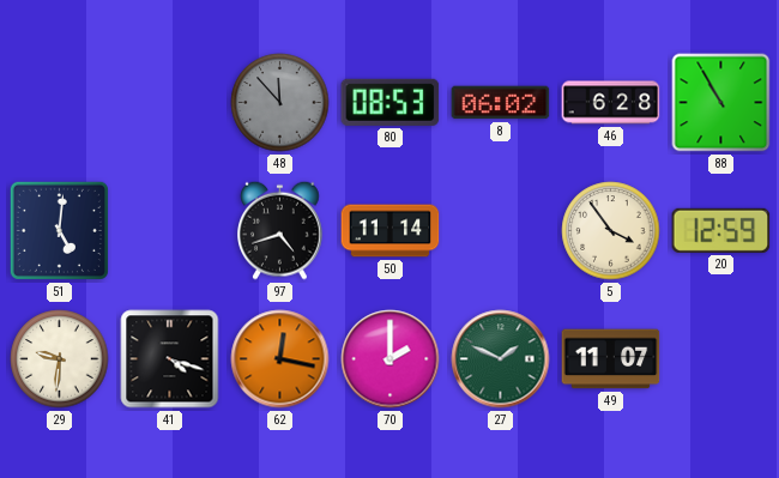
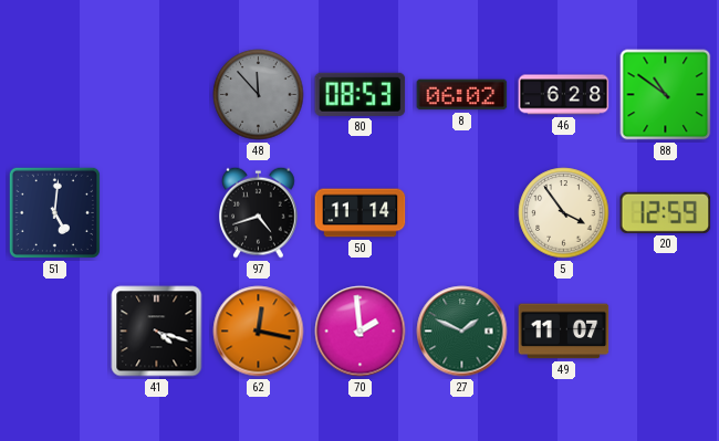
88: 10:55 -> 10:51
29: 9:31 -> none
70: 2:00 -> 1:59
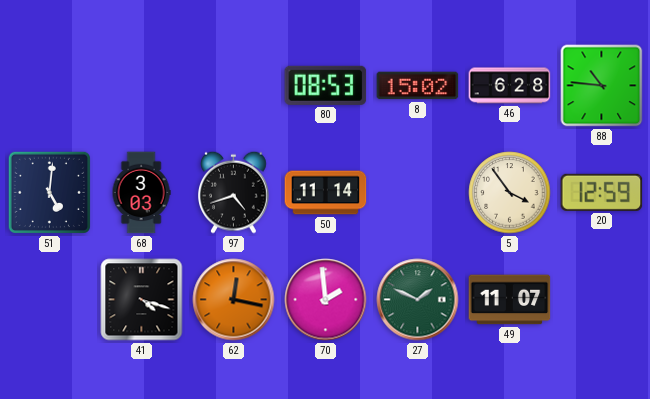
48: 11:53 -> none
8: 06:02 -> 15:02
88: 10:51 -> 10:46
68: none -> 3:03
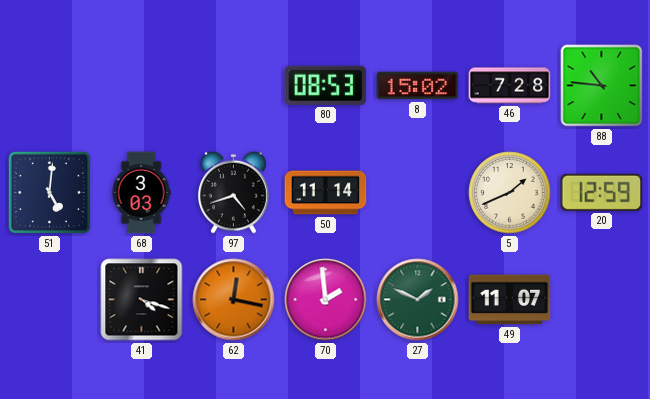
46: 6:28 -> 7:28
5: 3:54 -> 1:41
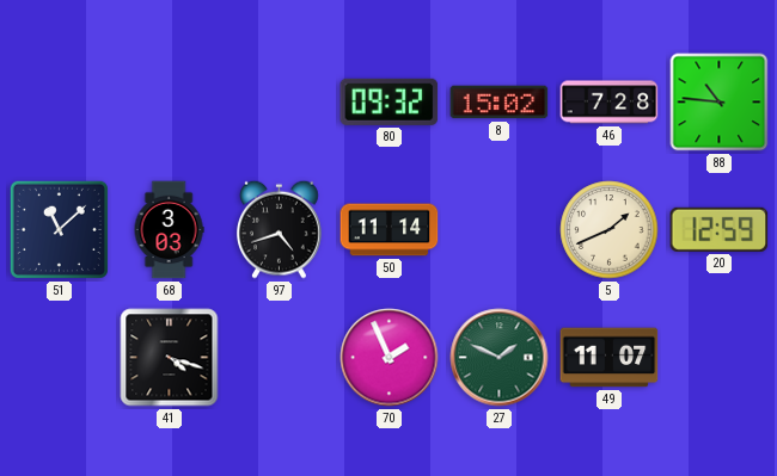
80: 08:53 -> 09:32
51: 5:01 -> 11:08
62: 12:17 -> none
70: 1:59 -> 1:56
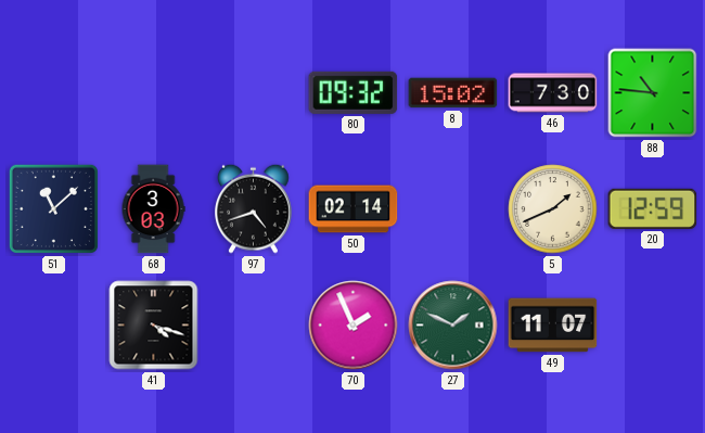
46: 7:28 -> 7:30
50: 11:14 -> 02:14
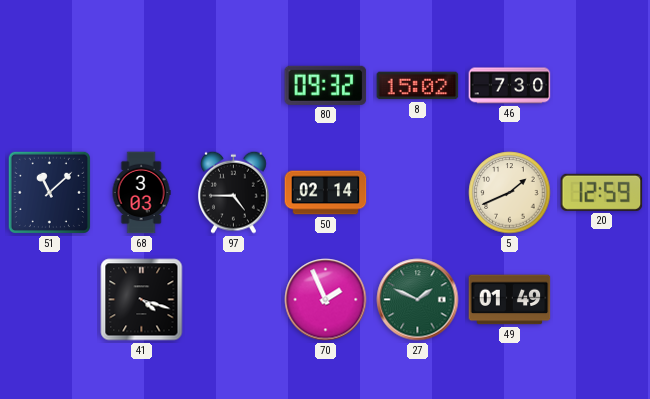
88: 10:46 -> none
97: 4:42 -> 4:45
49: 11:07 -> 01:49
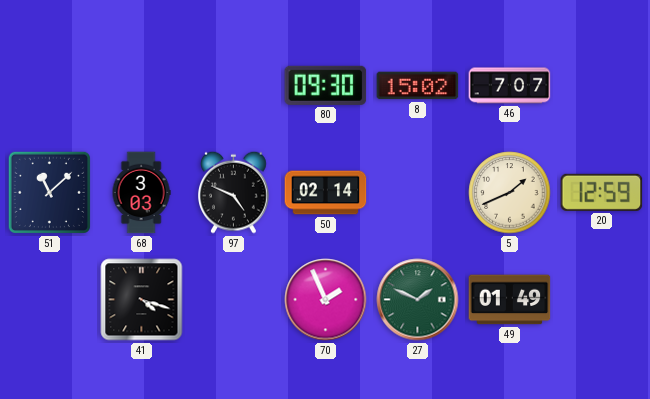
80: 09:32 -> 09:30
46: 7:30 -> 7:07
97: 4:45 -> 4:49
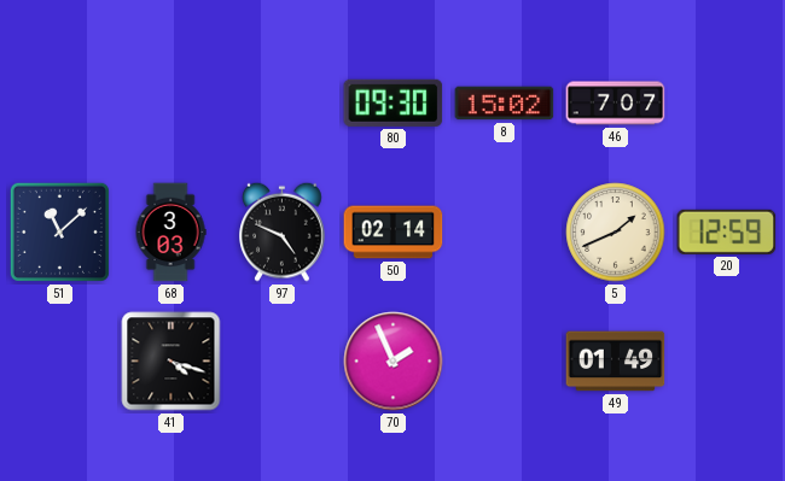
27: 1:49 -> none
